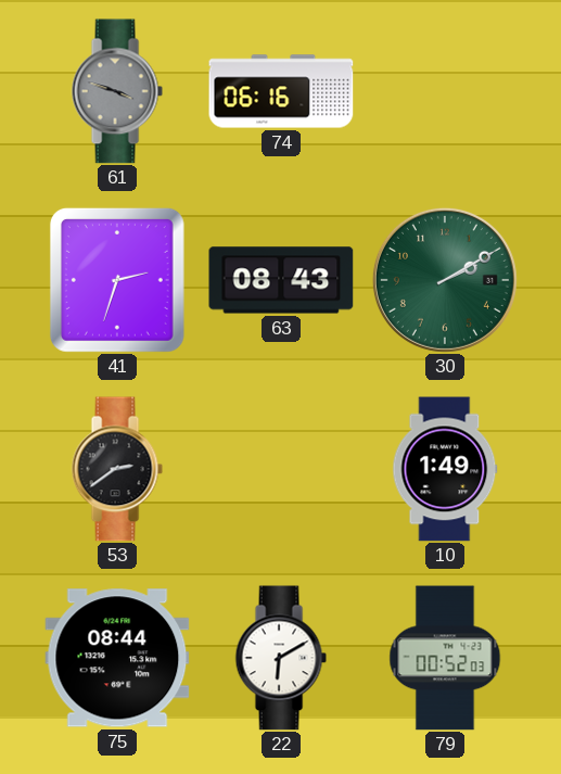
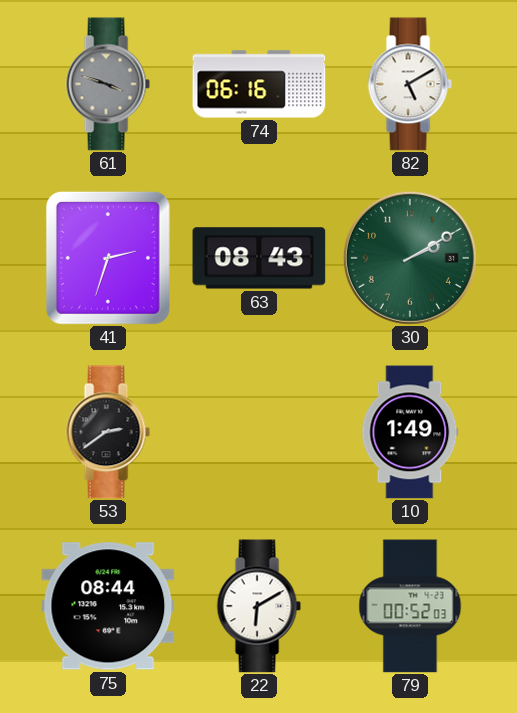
82: none -> 5:10
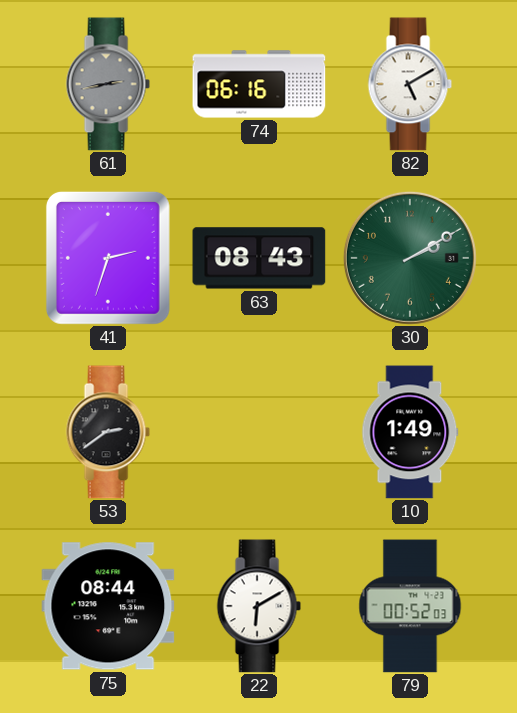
61: 3:48 -> 2:43
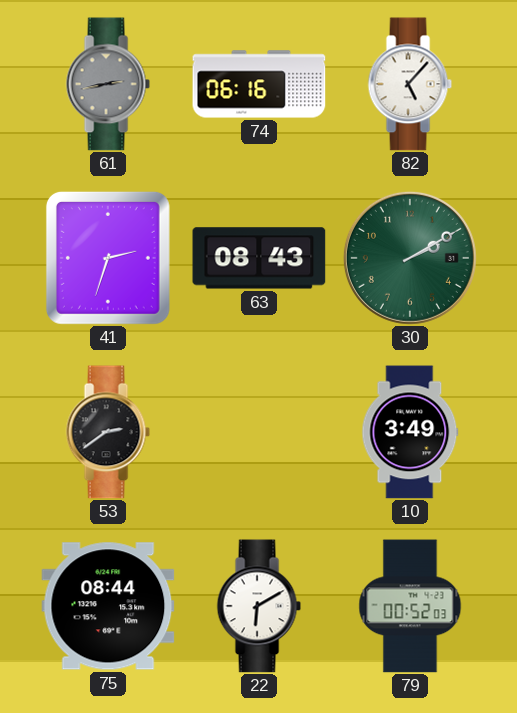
82: 5:10 -> 5:07
10: 1:49 -> 3:49
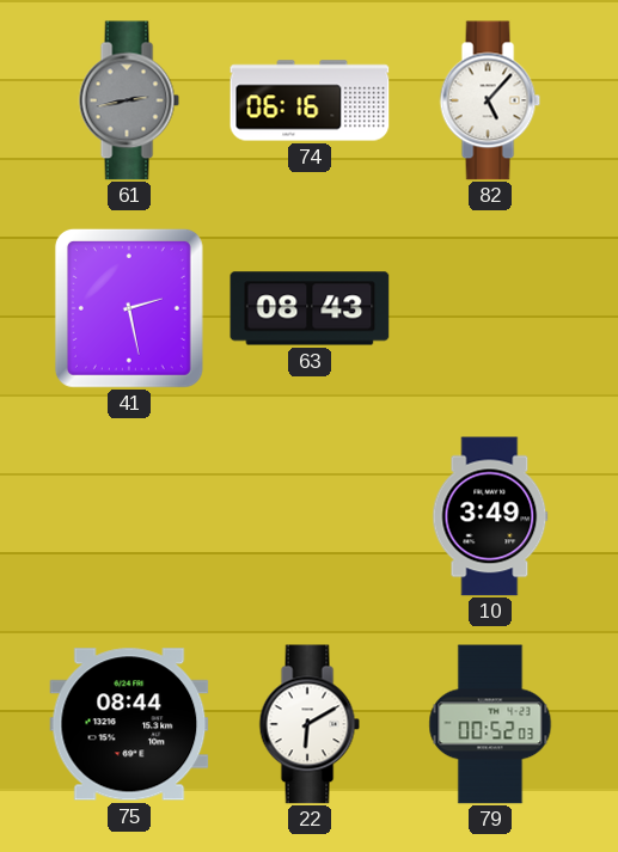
41: 2:33 -> 2:28
30: 2:10 -> none
53: 2:39 -> none
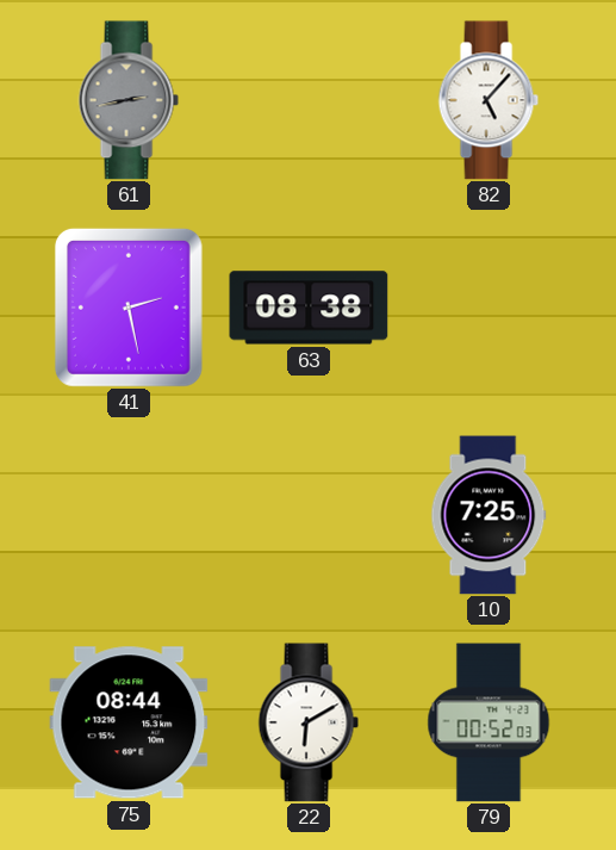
74: 06:16 -> none
63: 08:43 -> 08:38
10: 3:49 -> 7:25
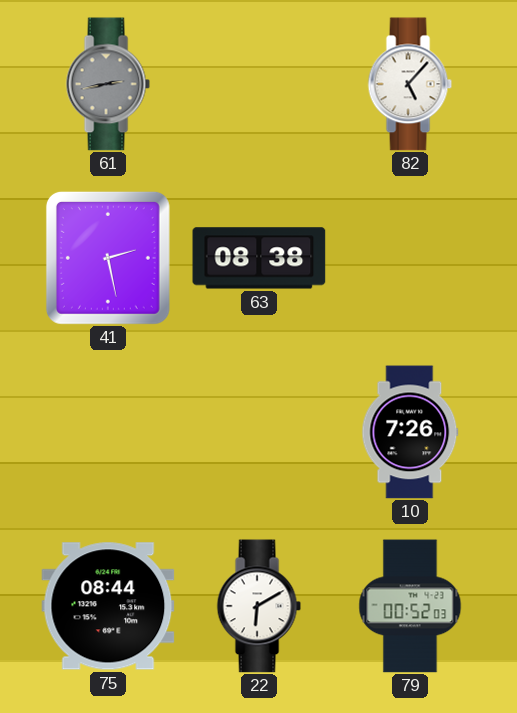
10: 7:25 -> 7:26
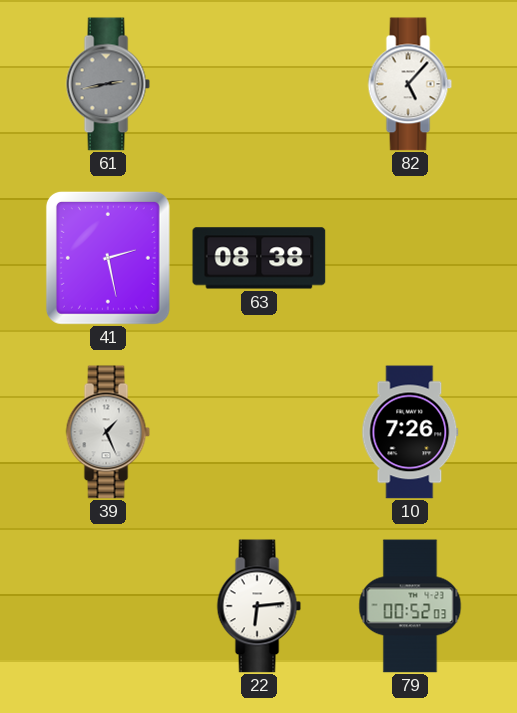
39: none -> 1:26
75: 08:44 -> none
22: 6:10 -> 6:14
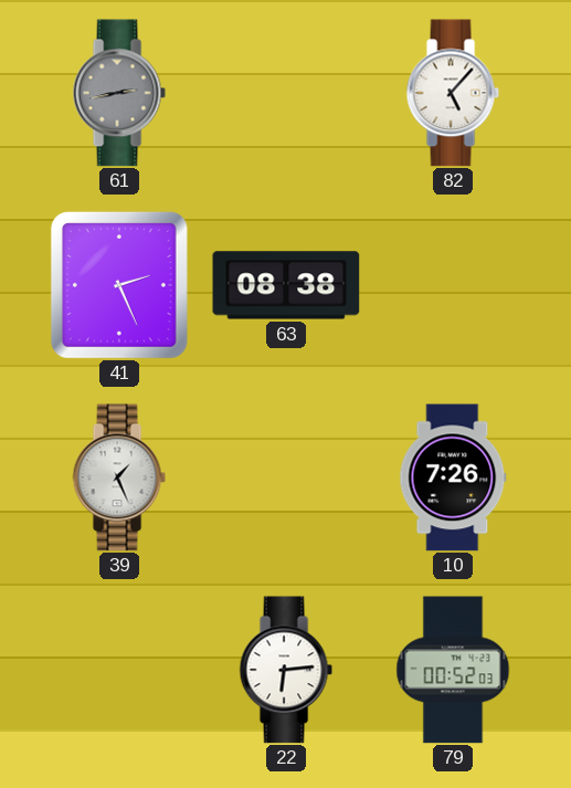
41: 2:28 -> 2:26
